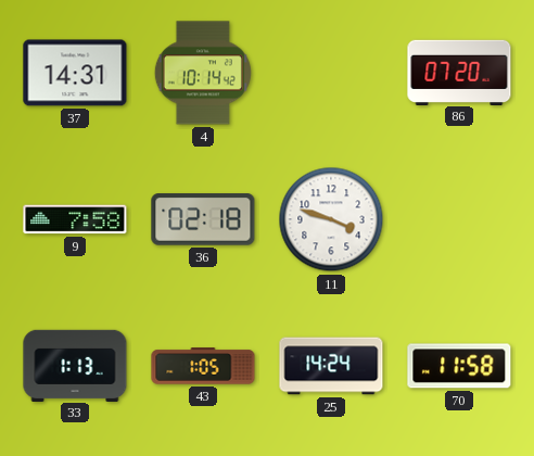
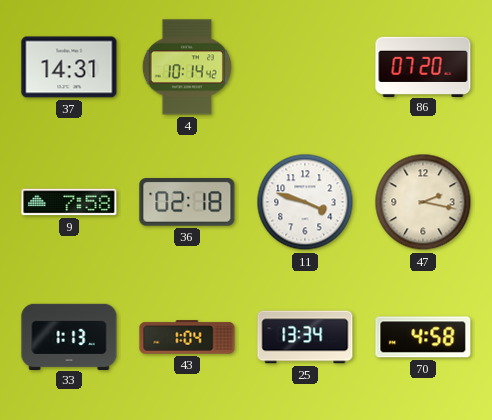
47: none -> 2:17
43: 1:05 -> 1:04
25: 14:24 -> 13:34
70: 11:58 -> 4:58
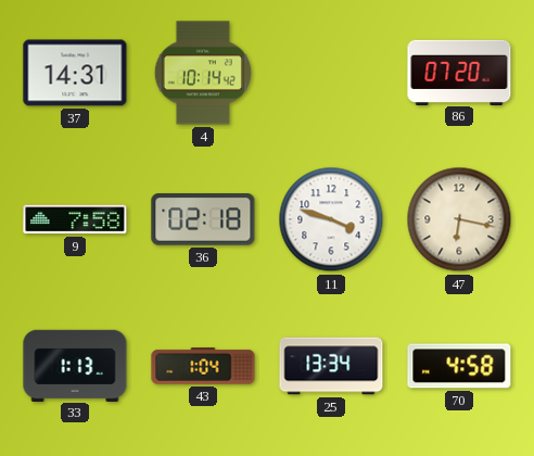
47: 2:17 -> 6:17
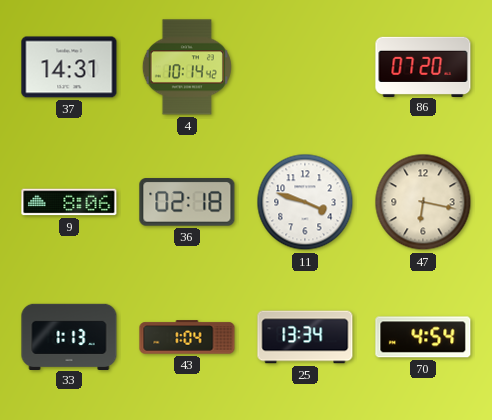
9: 7:58 -> 8:06
70: 4:58 -> 4:54
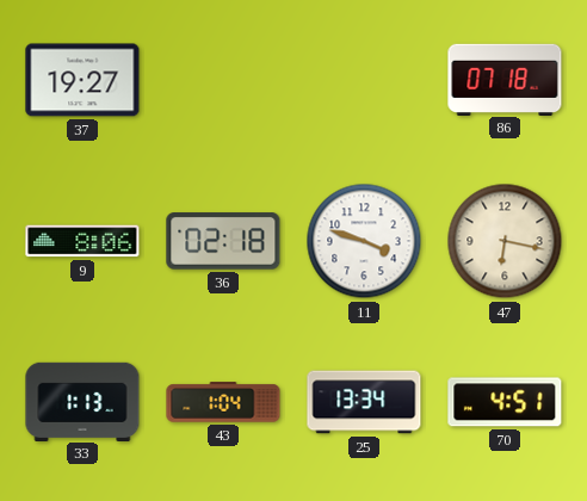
37: 14:31 -> 19:27
4: 10:14 -> none
86: 07:20 -> 07:18
70: 4:54 -> 4:51
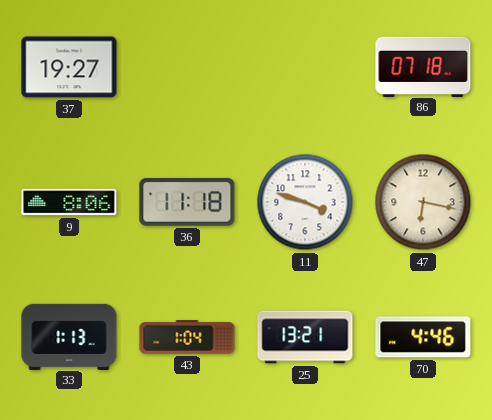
36: 02:18 -> 11:18
25: 13:34 -> 13:21
70: 4:51 -> 4:46
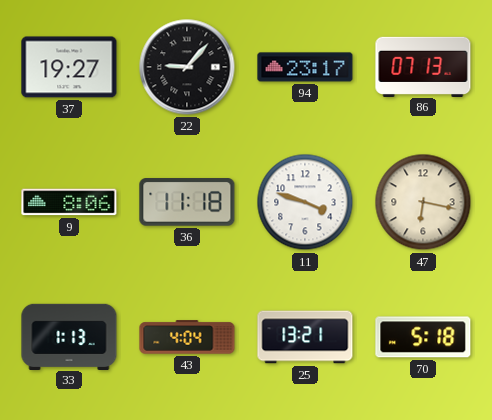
22: none -> 9:07
94: none -> 23:17
86: 07:18 -> 07:13
43: 1:04 -> 4:04
70: 4:46 -> 5:18
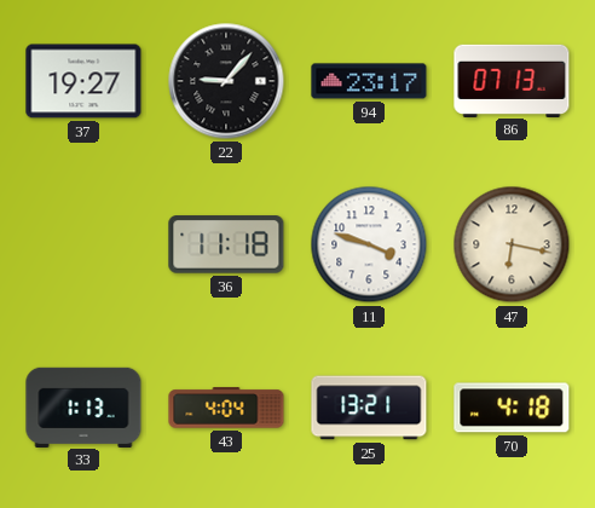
9: 8:06 -> none
70: 5:18 -> 4:18
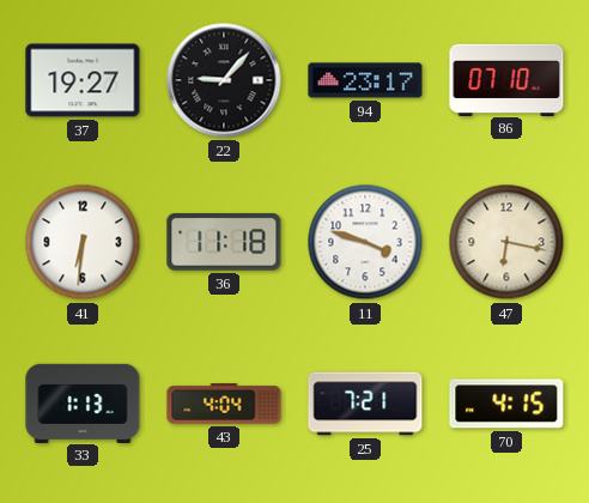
86: 07:13 -> 07:10
41: none -> 6:31
25: 13:21 -> 7:21
70: 4:18 -> 4:15
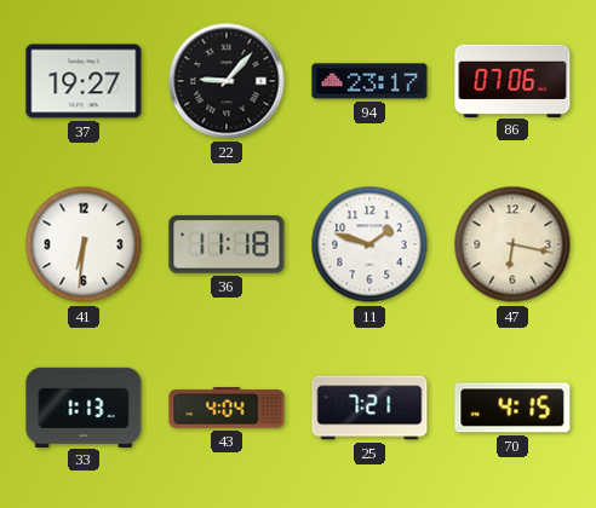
86: 07:10 -> 07:06
11: 3:48 -> 1:48
